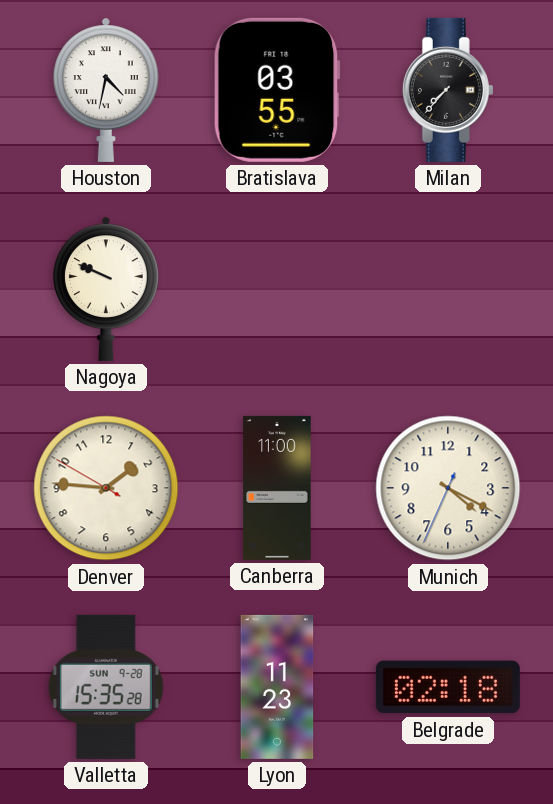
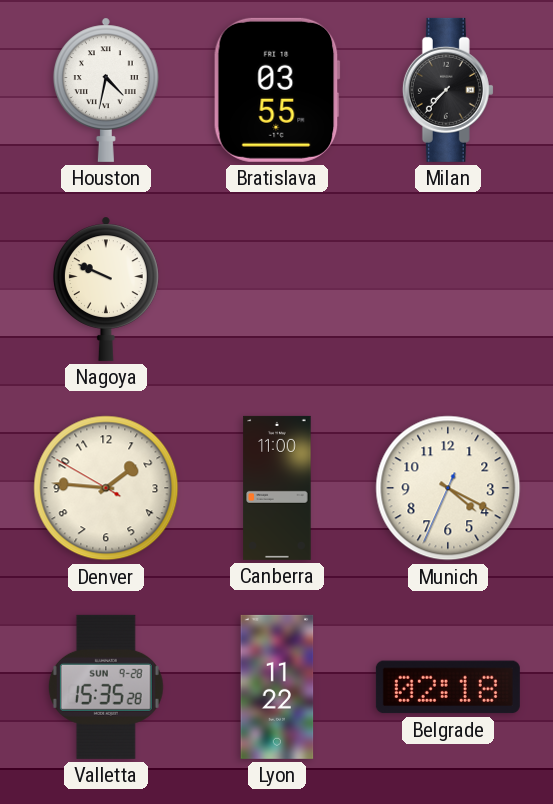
Lyon: 11:23 -> 11:22
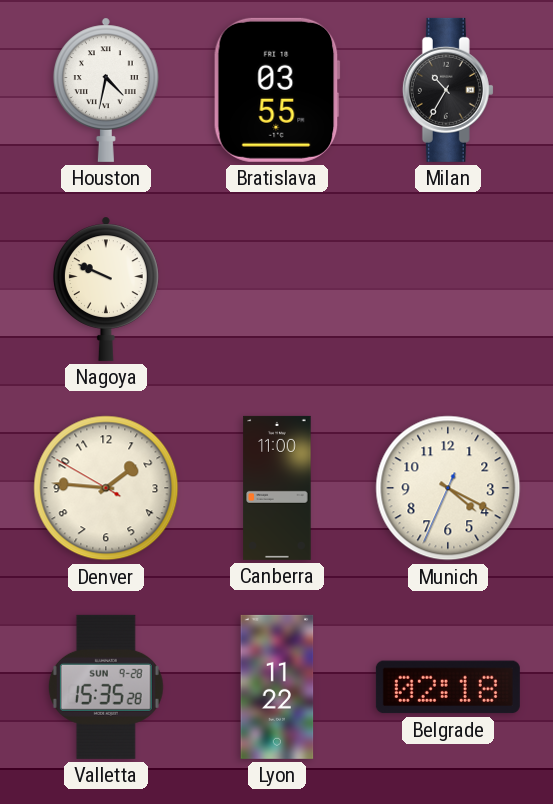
Milan: 7:37 -> 10:35
